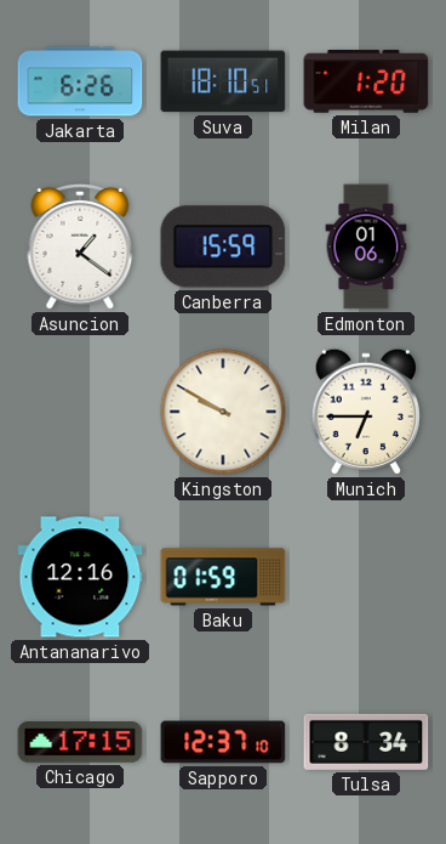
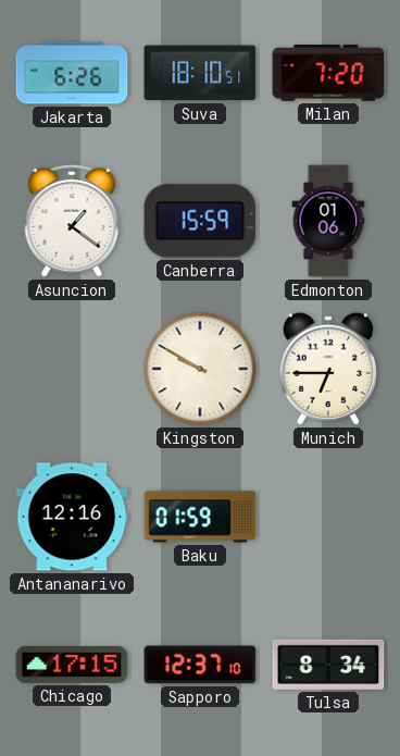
Milan: 1:20 -> 7:20
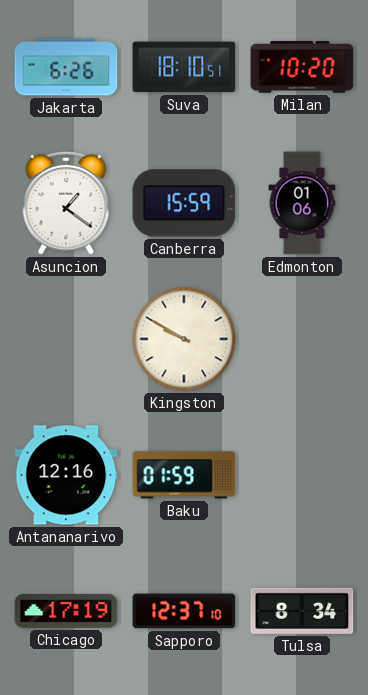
Milan: 7:20 -> 10:20
Munich: 6:45 -> none
Chicago: 17:15 -> 17:19
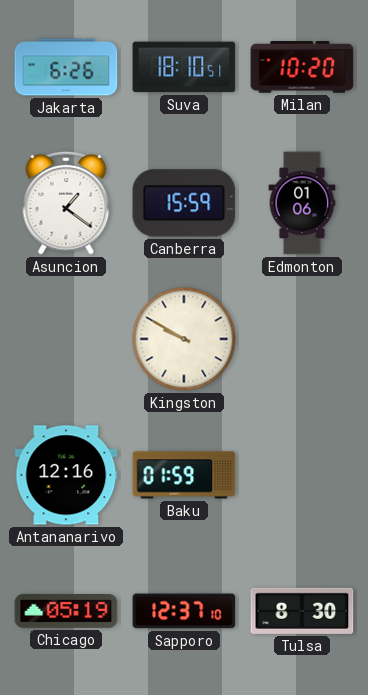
Chicago: 17:19 -> 05:19
Tulsa: 8:34 -> 8:30
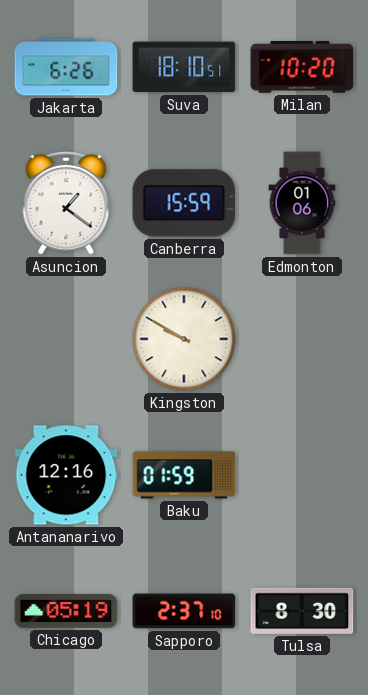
Sapporo: 12:37 -> 2:37
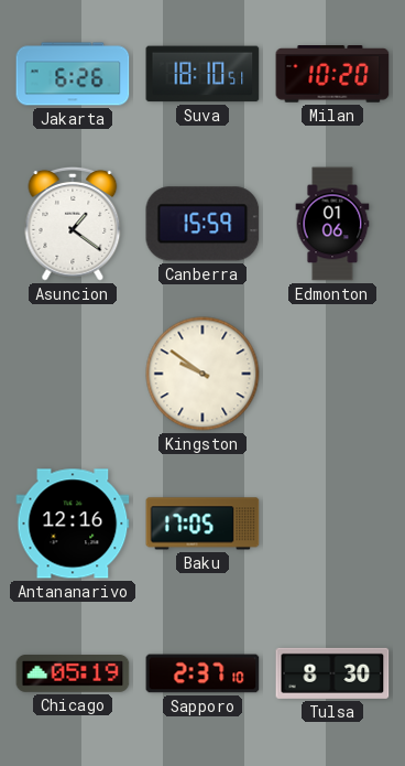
Kingston: 9:50 -> 9:51
Baku: 01:59 -> 17:05
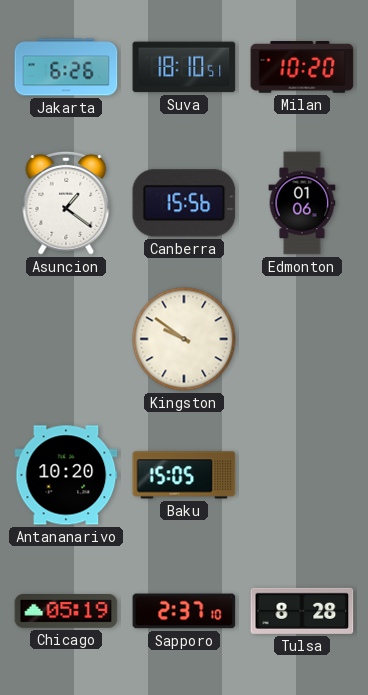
Canberra: 15:59 -> 15:56
Antananarivo: 12:16 -> 10:20
Baku: 17:05 -> 15:05
Tulsa: 8:30 -> 8:28
